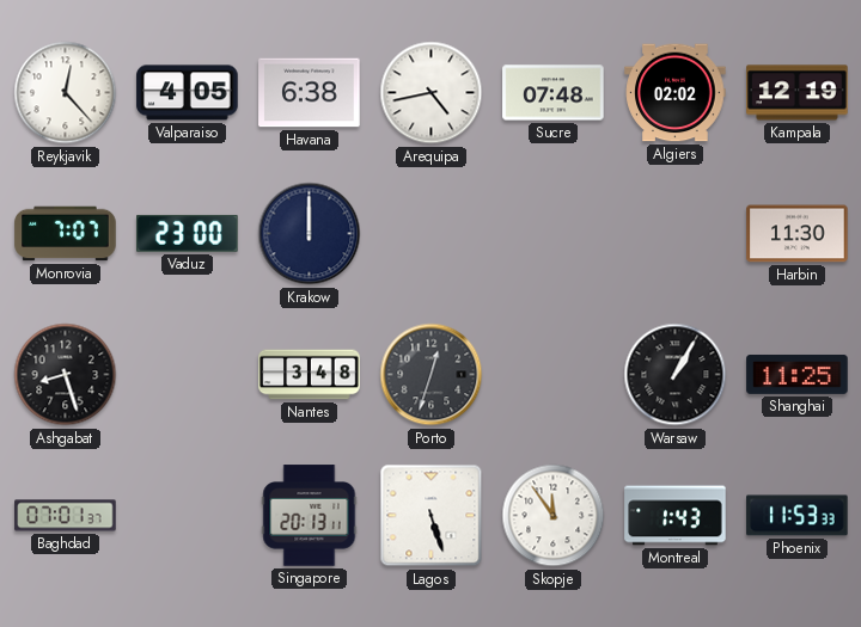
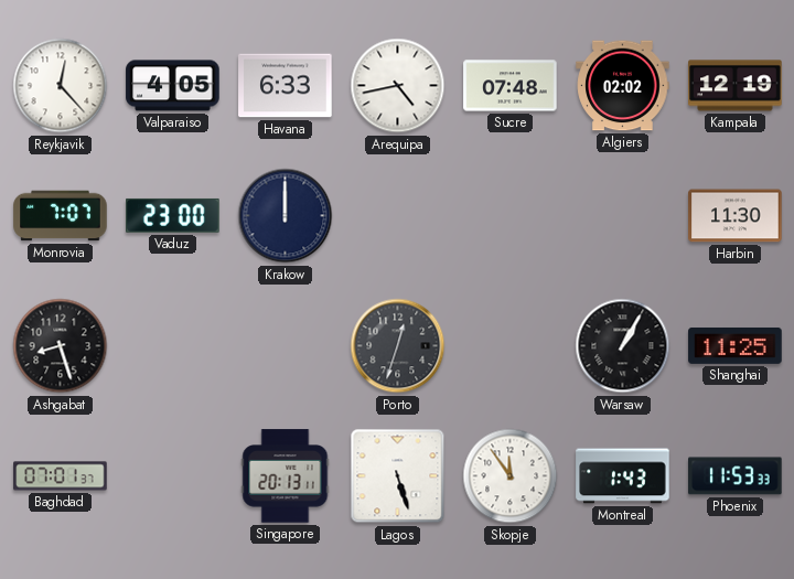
Havana: 6:38 -> 6:33
Nantes: 3:48 -> none
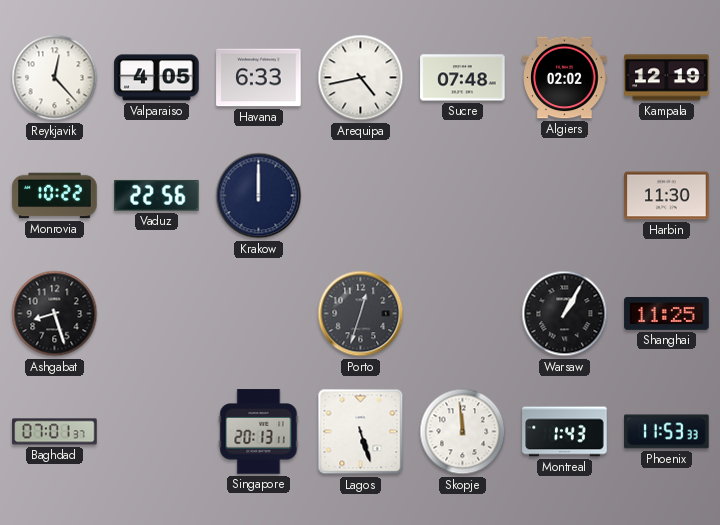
Monrovia: 7:07 -> 10:22
Vaduz: 23:00 -> 22:56
Skopje: 11:54 -> 11:59
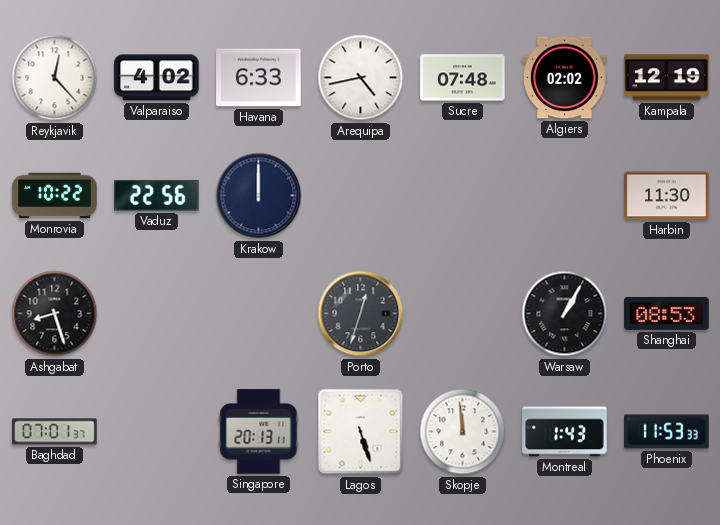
Valparaiso: 4:05 -> 4:02
Shanghai: 11:25 -> 08:53
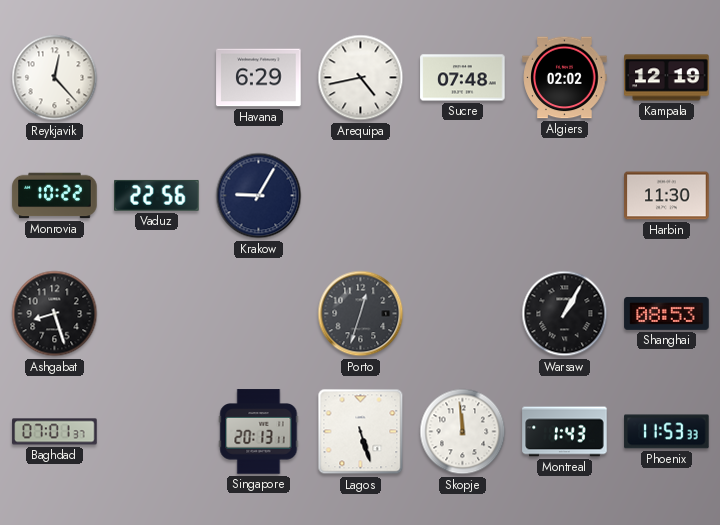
Valparaiso: 4:02 -> none
Havana: 6:33 -> 6:29
Krakow: 12:00 -> 9:05
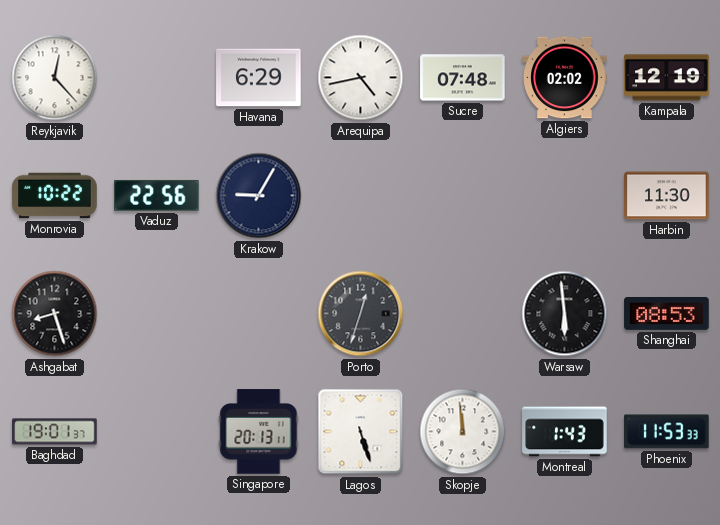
Warsaw: 1:05 -> 5:59
Baghdad: 07:01 -> 19:01
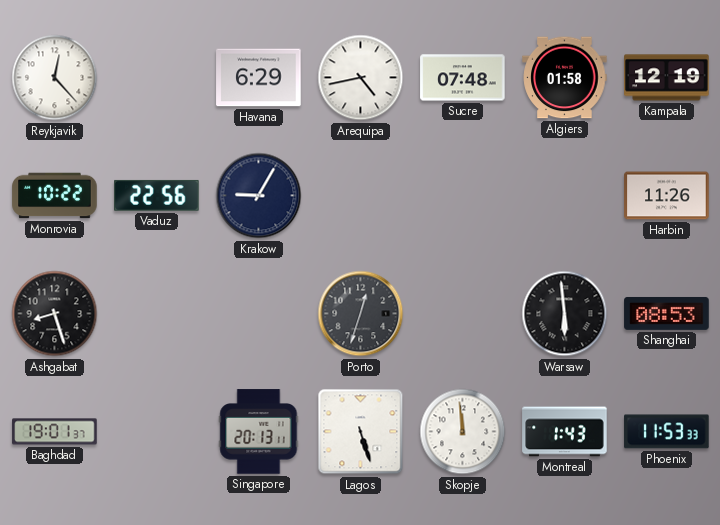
Algiers: 02:02 -> 01:58
Harbin: 11:30 -> 11:26
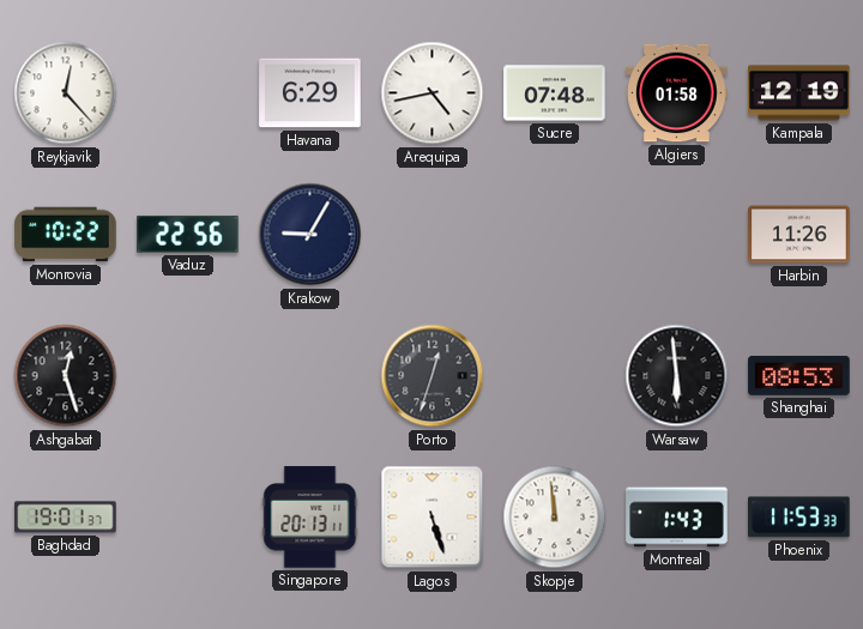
Ashgabat: 8:27 -> 12:27
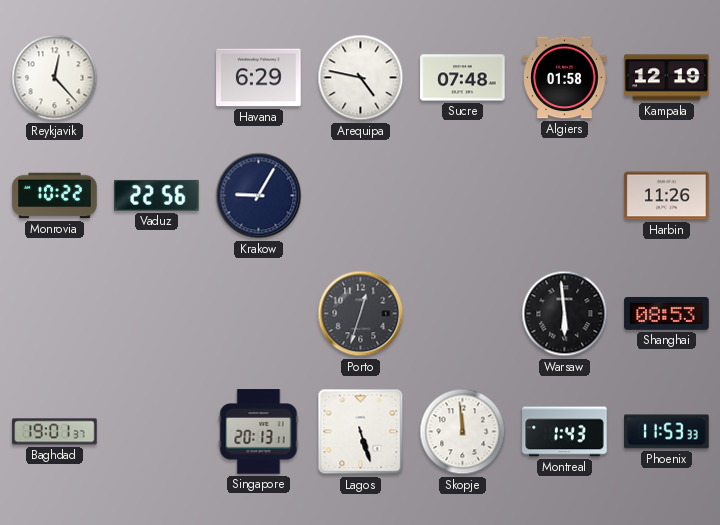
Arequipa: 4:43 -> 4:47
Ashgabat: 12:27 -> none
